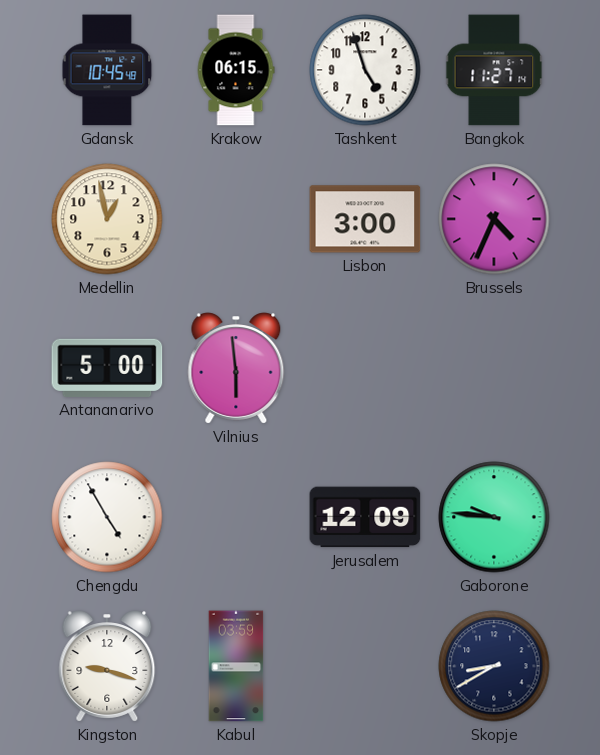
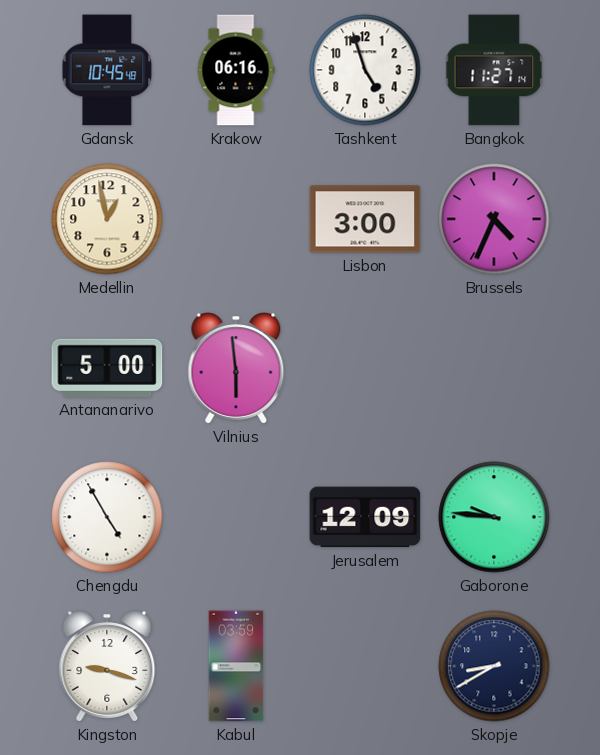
Krakow: 06:15 -> 06:16
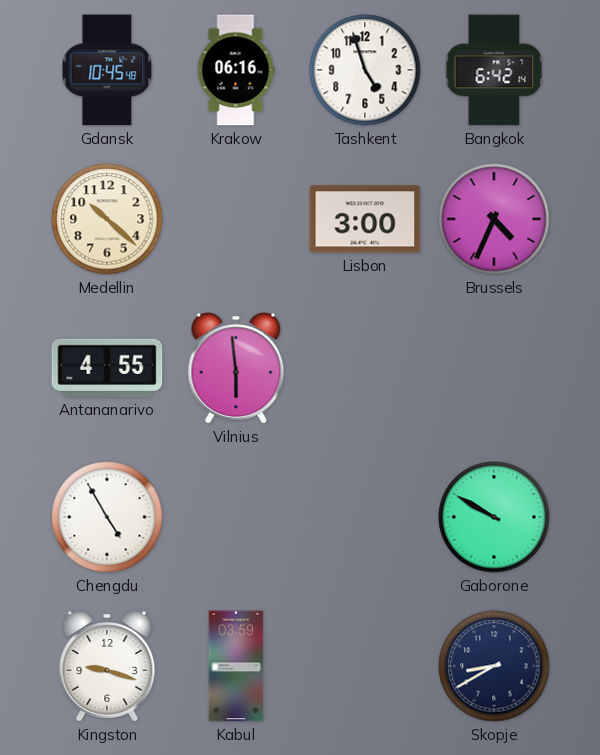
Bangkok: 11:27 -> 6:42
Medellin: 12:58 -> 10:22
Antananarivo: 5:00 -> 4:55
Jerusalem: 12:09 -> none
Gaborone: 9:46 -> 9:50
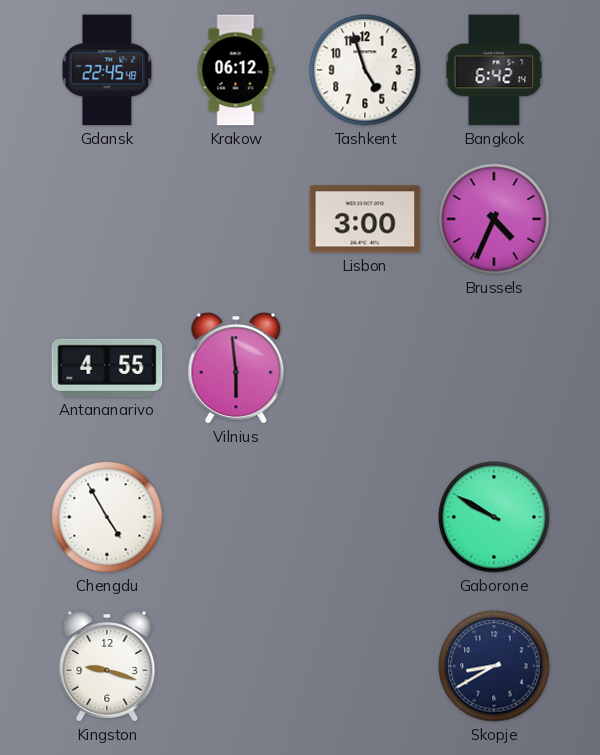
Gdansk: 10:45 -> 22:45
Krakow: 06:16 -> 06:12
Medellin: 10:22 -> none
Kabul: 03:59 -> none
